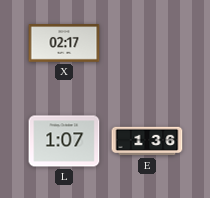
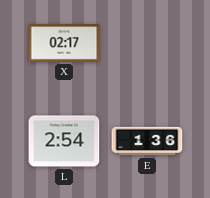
L: 1:07 -> 2:54
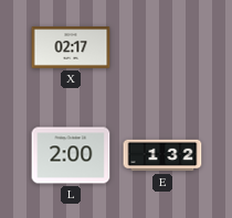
L: 2:54 -> 2:00
E: 1:36 -> 1:32
